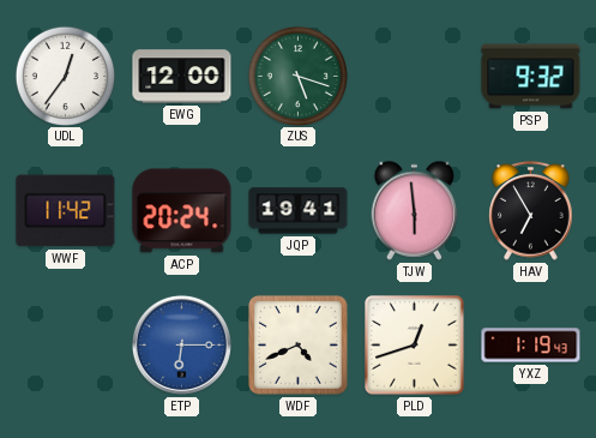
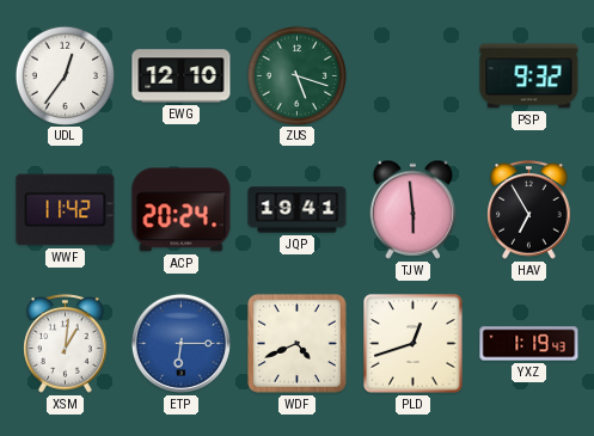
EWG: 12:00 -> 12:10
XSM: none -> 1:01
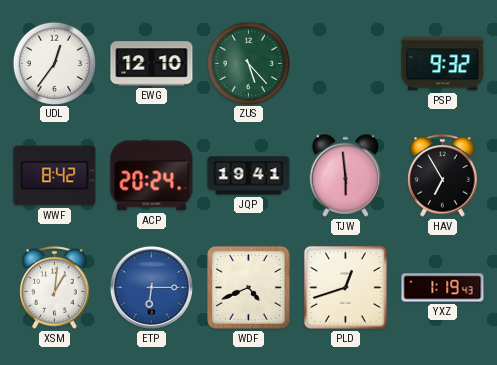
ZUS: 5:18 -> 5:23
WWF: 11:42 -> 8:42
